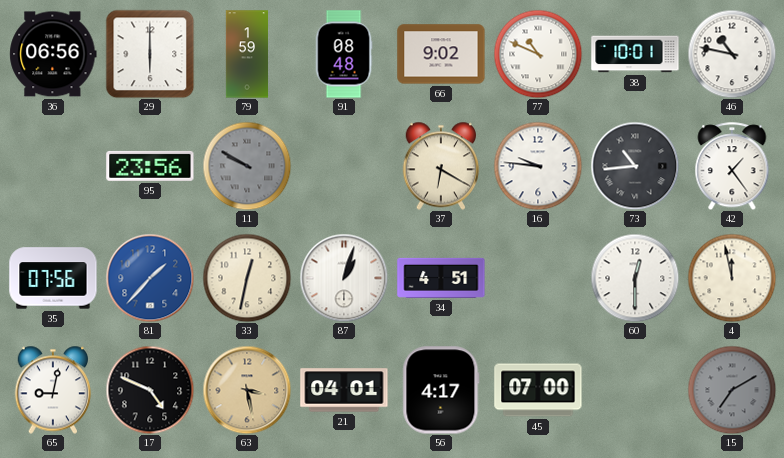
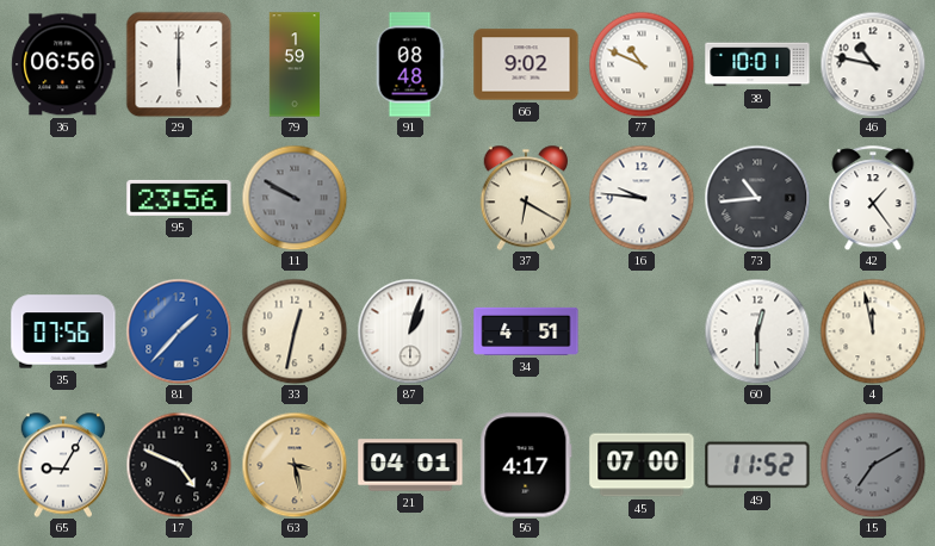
65: 9:02 -> 9:05
49: none -> 11:52
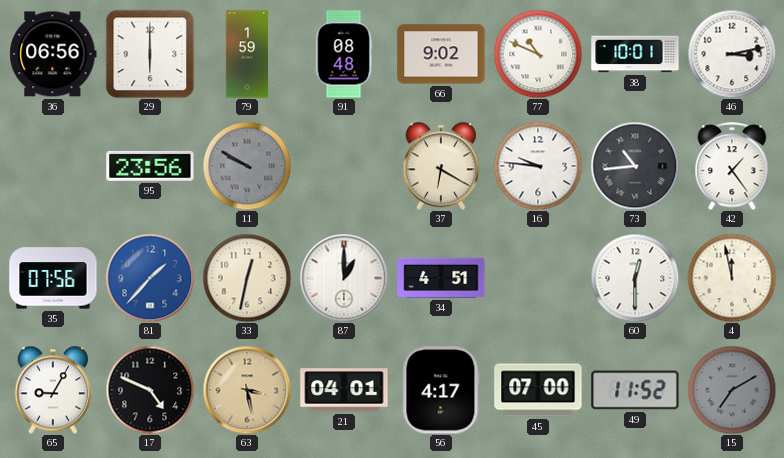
46: 10:47 -> 3:13
87: 1:03 -> 1:00
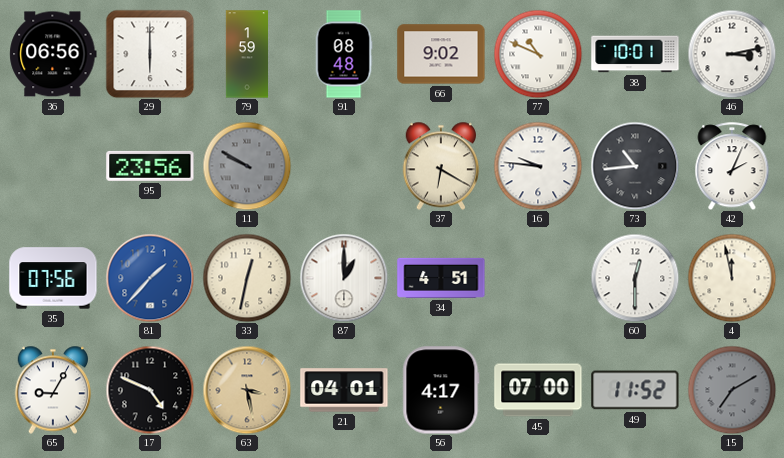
42: 1:24 -> 2:04
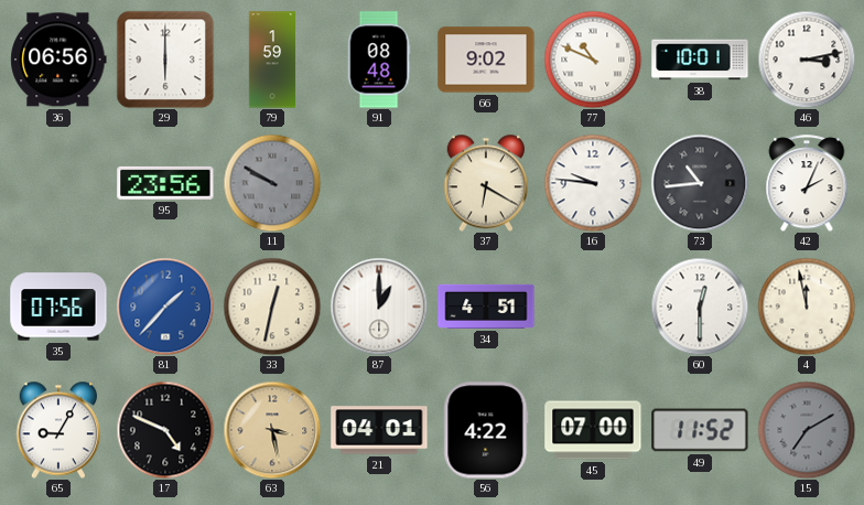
56: 4:17 -> 4:22
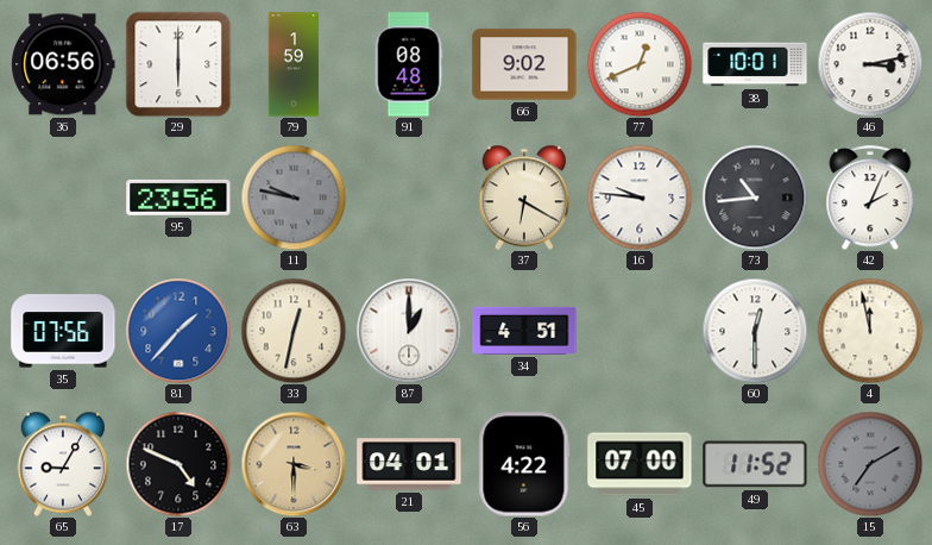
77: 10:49 -> 12:41
11: 9:50 -> 9:47
63: 3:28 -> 3:30
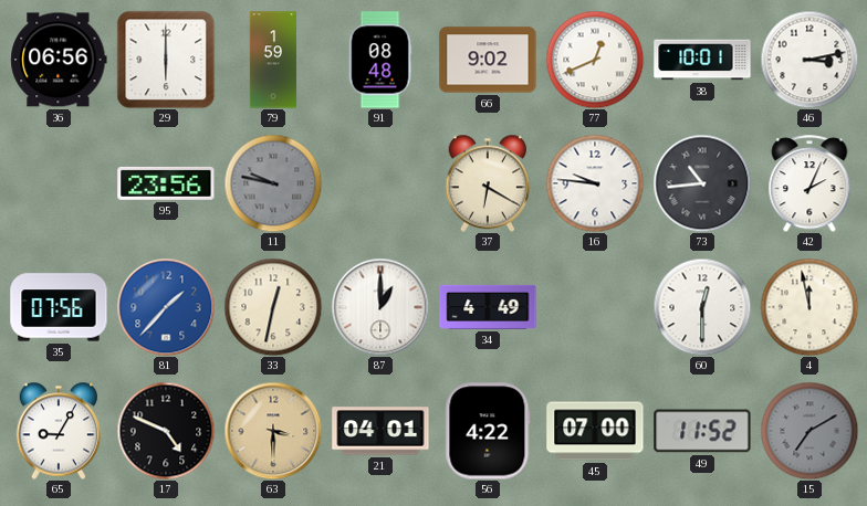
34: 4:51 -> 4:49
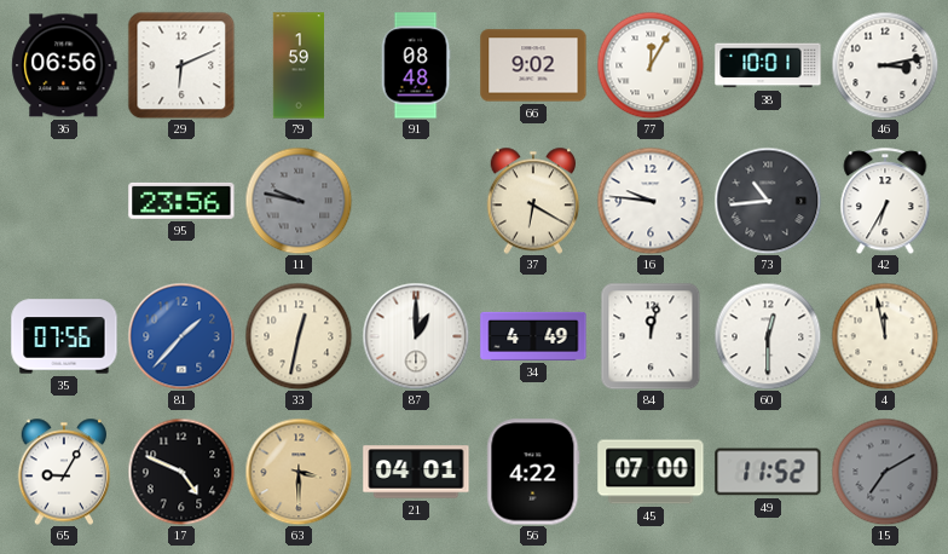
29: 6:00 -> 6:11
77: 12:41 -> 12:05
42: 2:04 -> 6:35
84: none -> 12:02
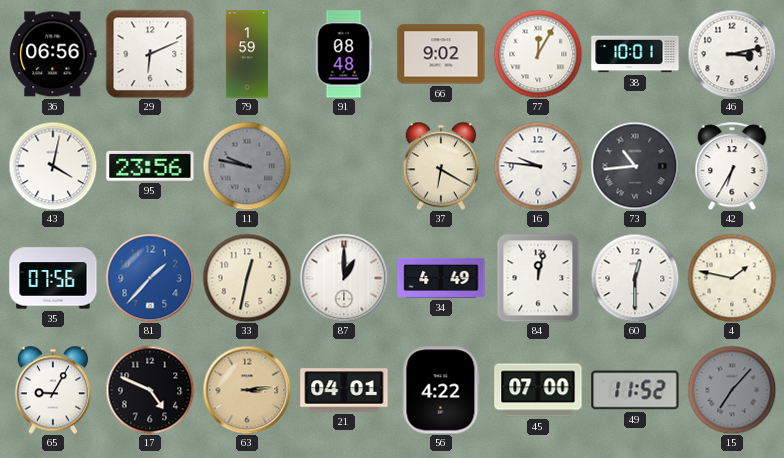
43: none -> 4:02
4: 11:58 -> 1:47
63: 3:30 -> 3:14
15: 7:10 -> 7:07
